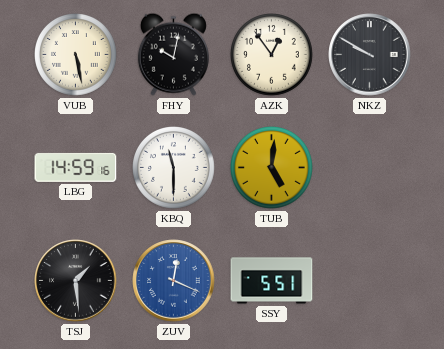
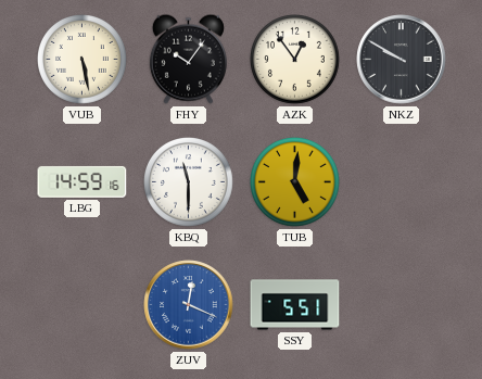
FHY: 10:02 -> 10:06
TSJ: 1:29 -> none
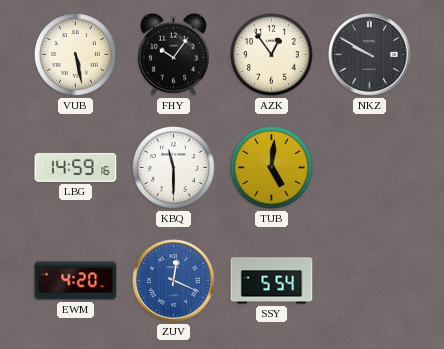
EWM: none -> 4:20
SSY: 5:51 -> 5:54
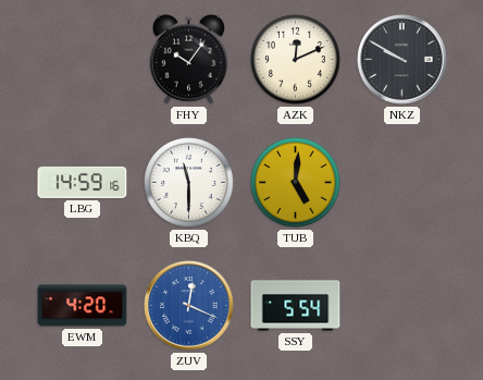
VUB: 5:28 -> none
AZK: 12:54 -> 12:11
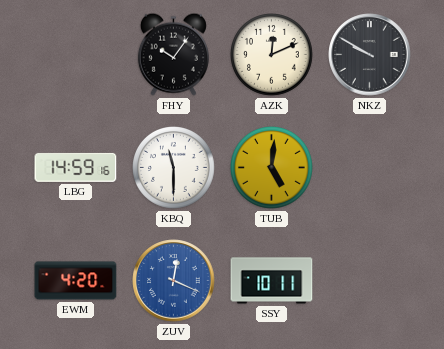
SSY: 5:54 -> 10:11
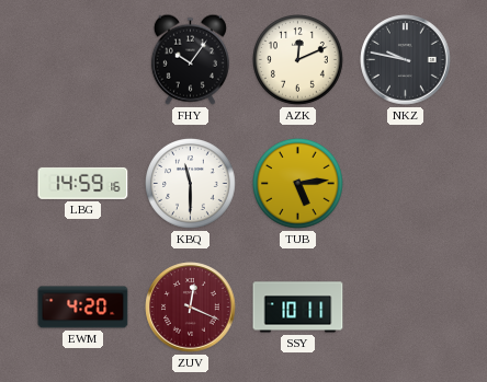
NKZ: 9:50 -> 9:47
TUB: 5:01 -> 5:14
ZUV dial: blue -> burgundy
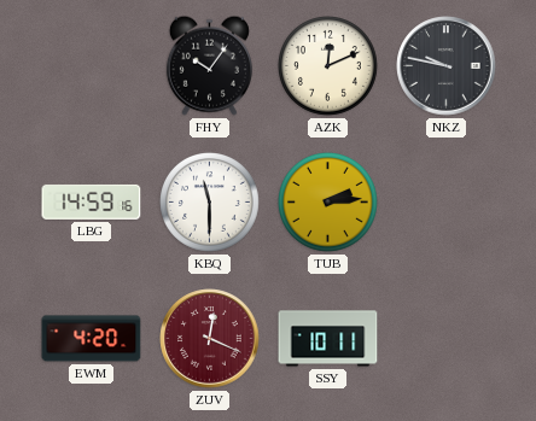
TUB: 5:14 -> 2:14
